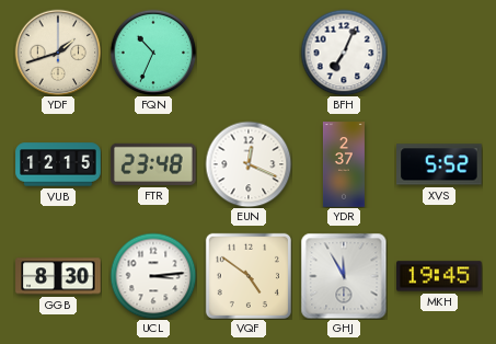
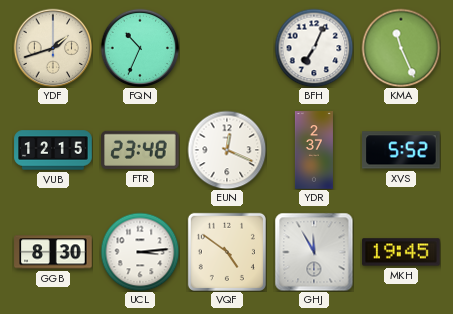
KMA: none -> 11:26
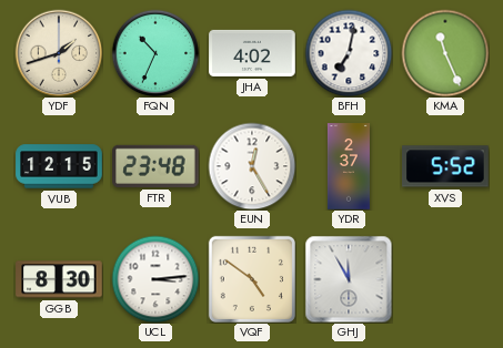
JHA: none -> 4:02
BFH: 7:04 -> 7:02
EUN: 12:19 -> 12:25
MKH: 19:45 -> none
